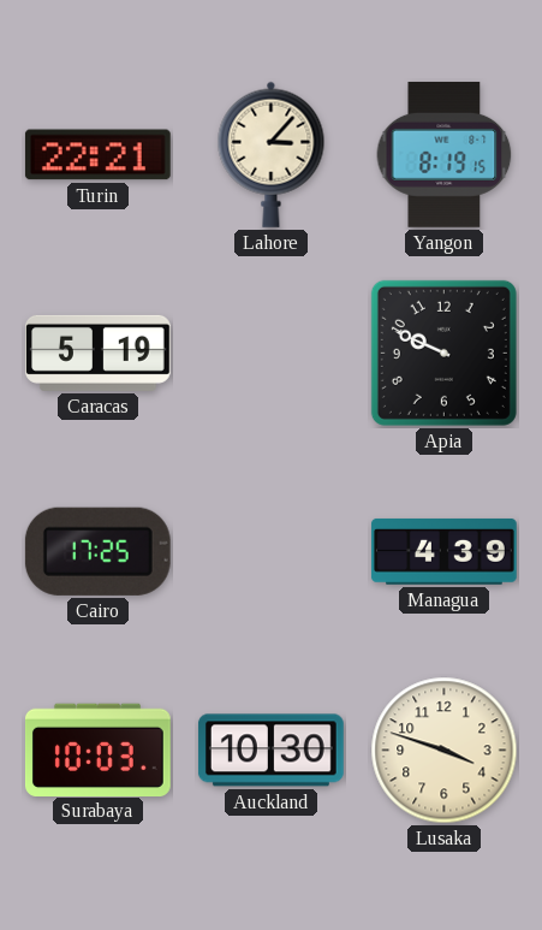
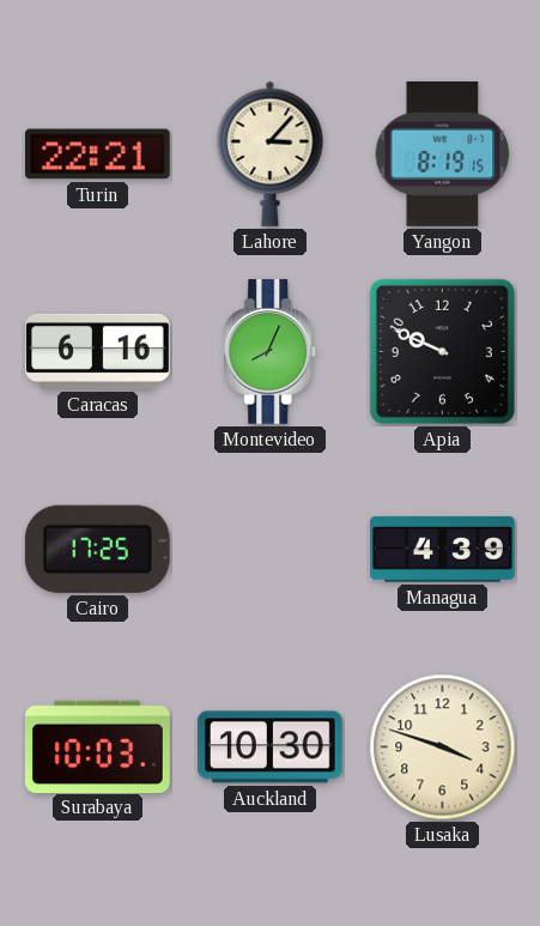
Caracas: 5:19 -> 6:16
Montevideo: none -> 8:04
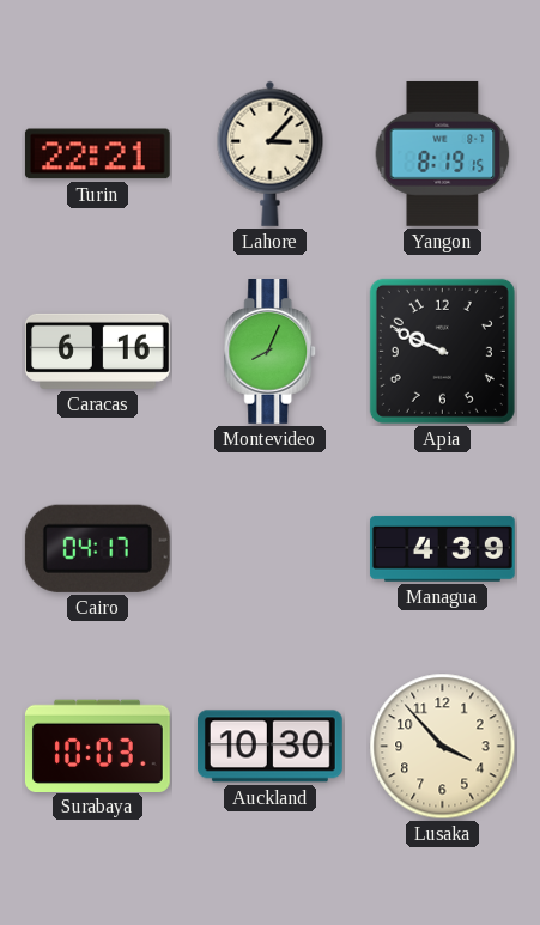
Cairo: 17:25 -> 04:17
Lusaka: 3:48 -> 3:53
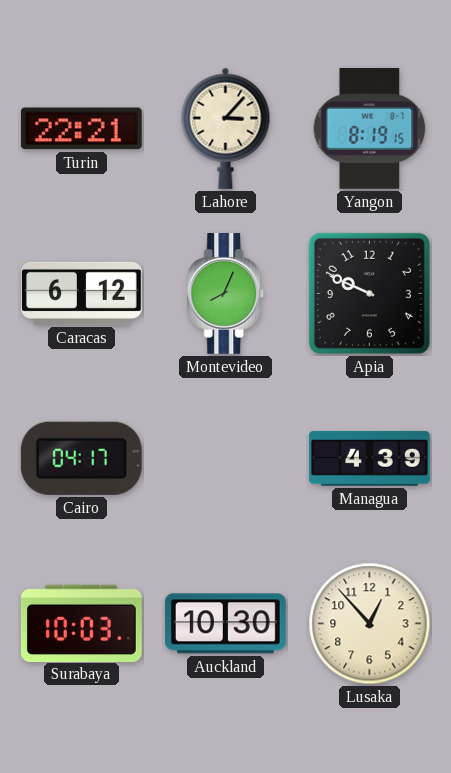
Caracas: 6:16 -> 6:12
Lusaka: 3:53 -> 12:53
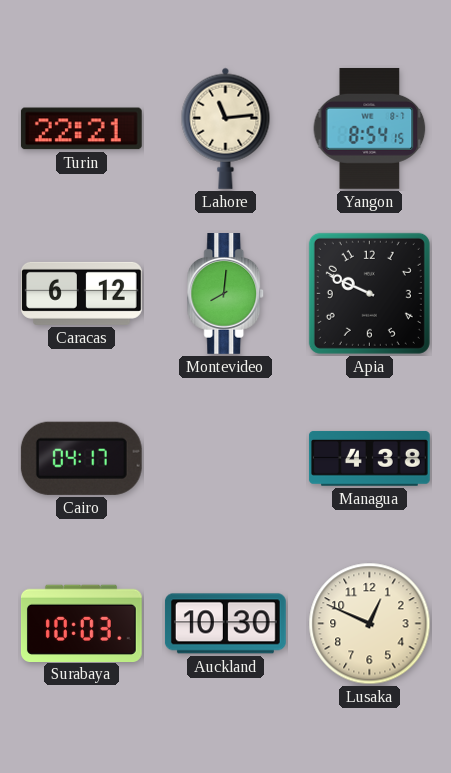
Lahore: 3:07 -> 11:14
Yangon: 8:19 -> 8:54
Montevideo: 8:04 -> 8:01
Managua: 4:39 -> 4:38
Lusaka: 12:53 -> 12:49
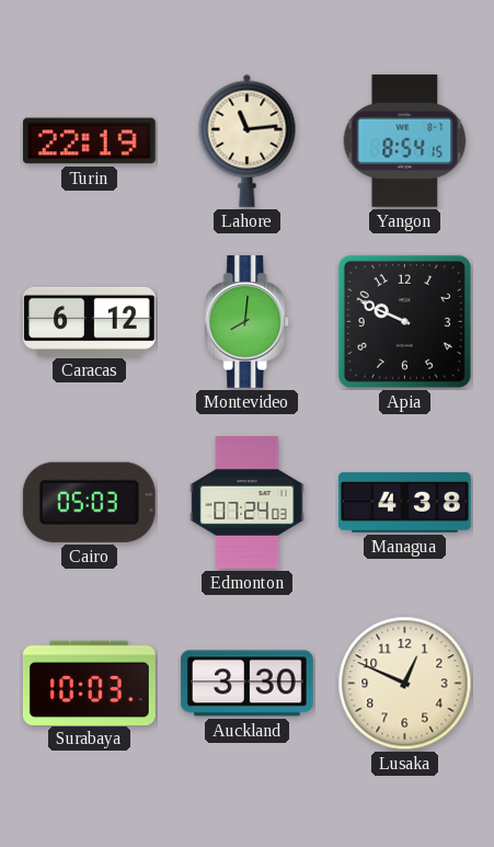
Turin: 22:21 -> 22:19
Cairo: 04:17 -> 05:03
Edmonton: none -> 07:24
Auckland: 10:30 -> 3:30
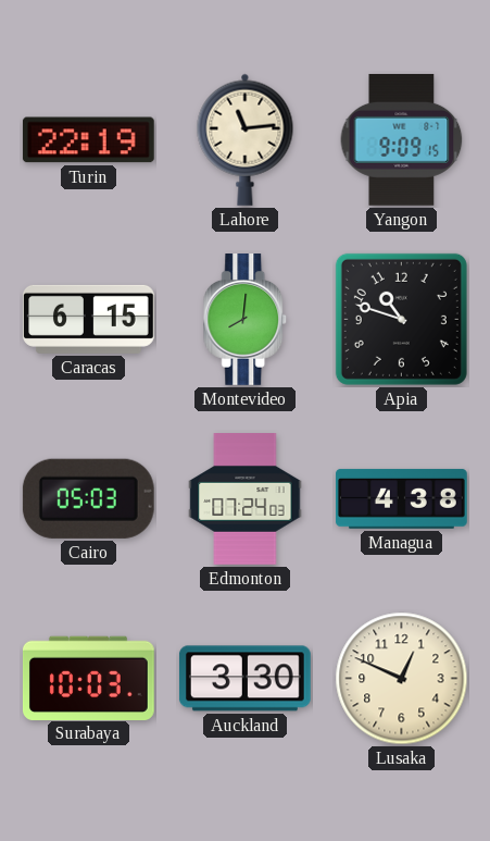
Yangon: 8:54 -> 9:09
Caracas: 6:12 -> 6:15
Apia: 9:49 -> 10:48
